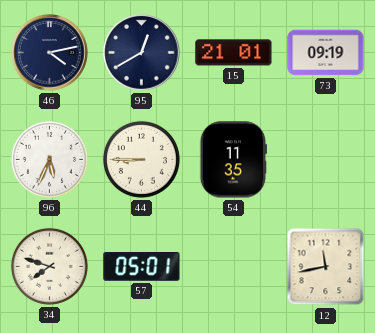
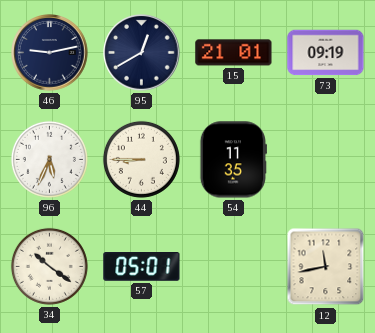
46: 4:13 -> 9:13
34: 7:48 -> 10:21
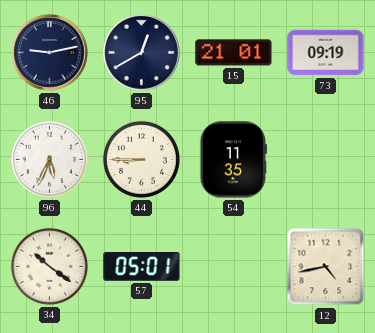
12: 11:43 -> 4:43
